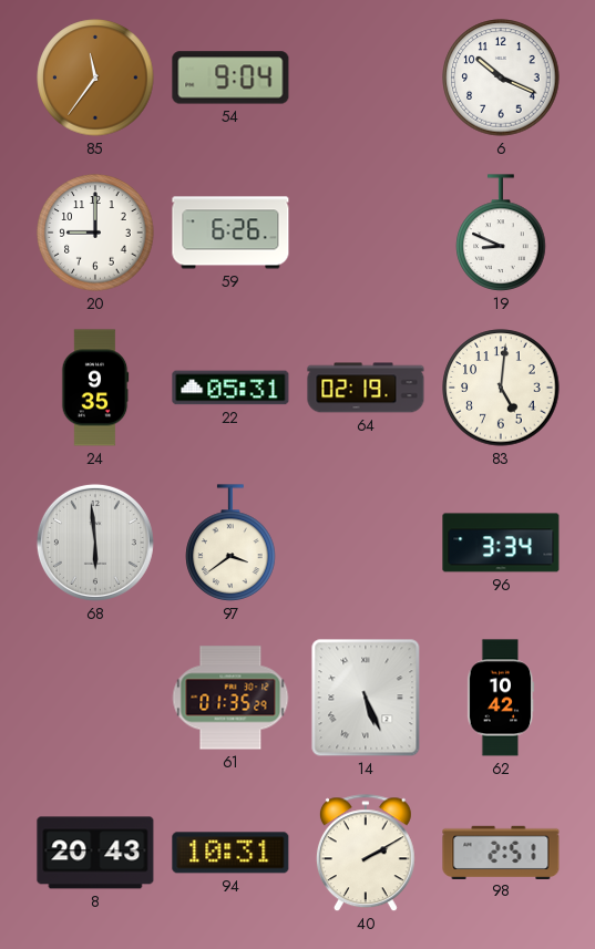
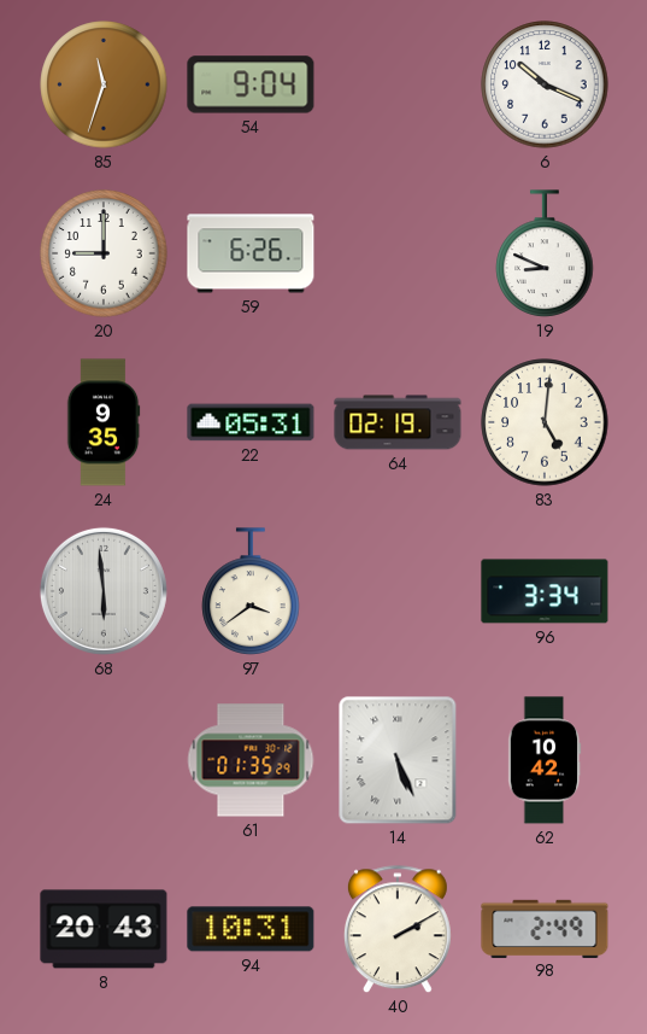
85: 11:36 -> 11:33
98: 2:51 -> 2:49
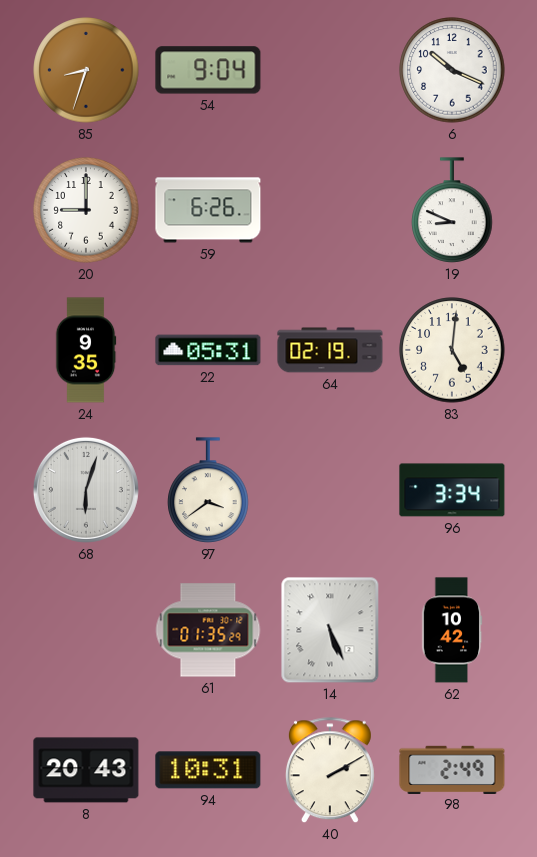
85: 11:33 -> 8:33
68: 5:59 -> 6:03
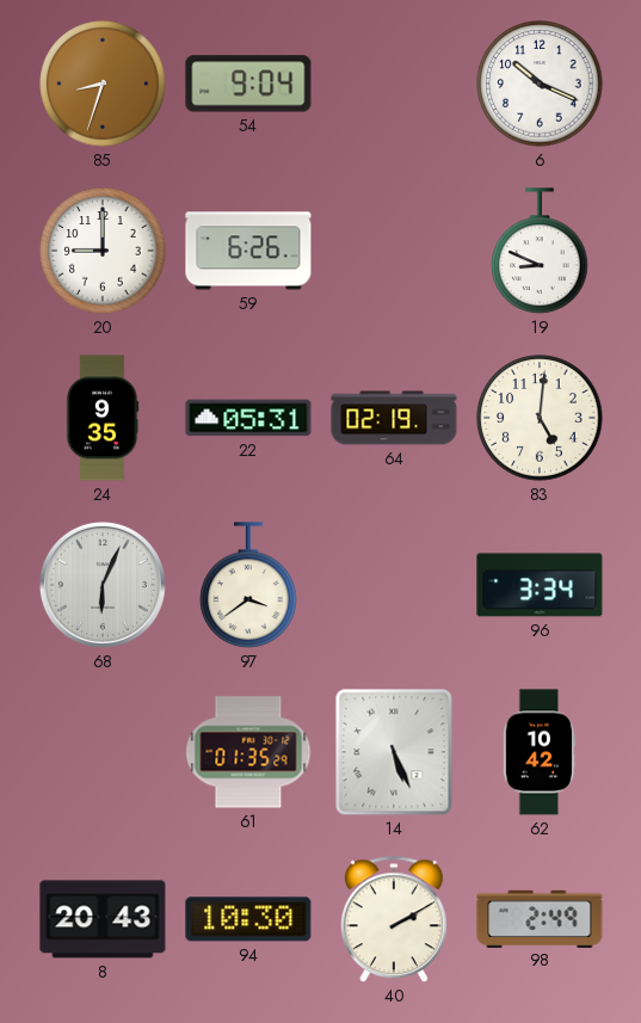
68: 6:03 -> 6:04
94: 10:31 -> 10:30
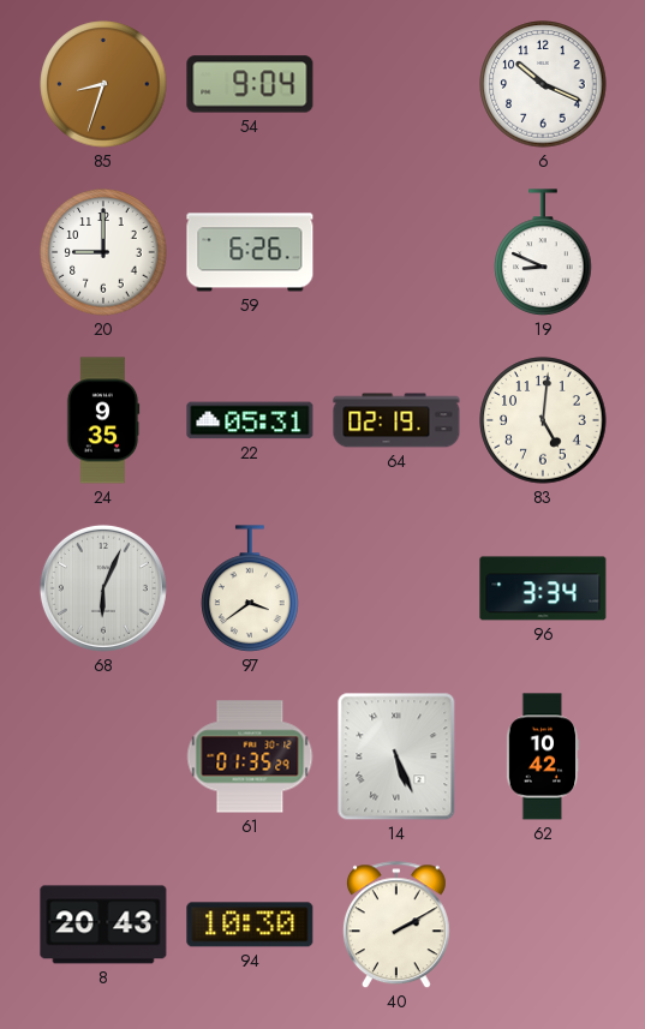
98: 2:49 -> none
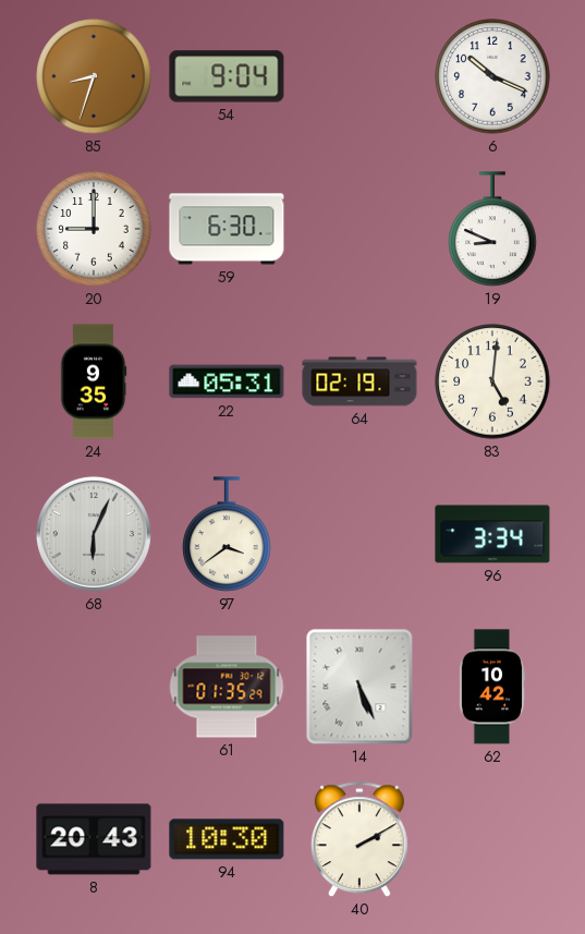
59: 6:26 -> 6:30
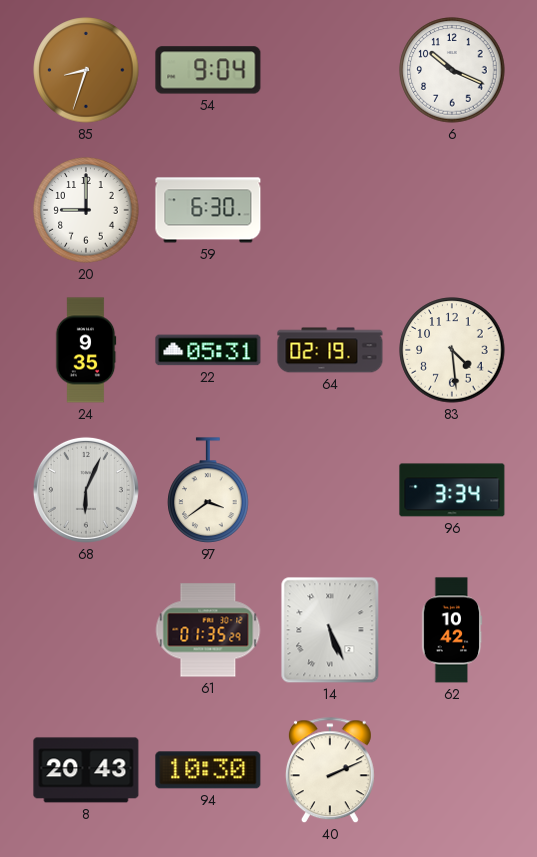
19: 8:49 -> none
83: 5:01 -> 4:29
40: 2:10 -> 2:11
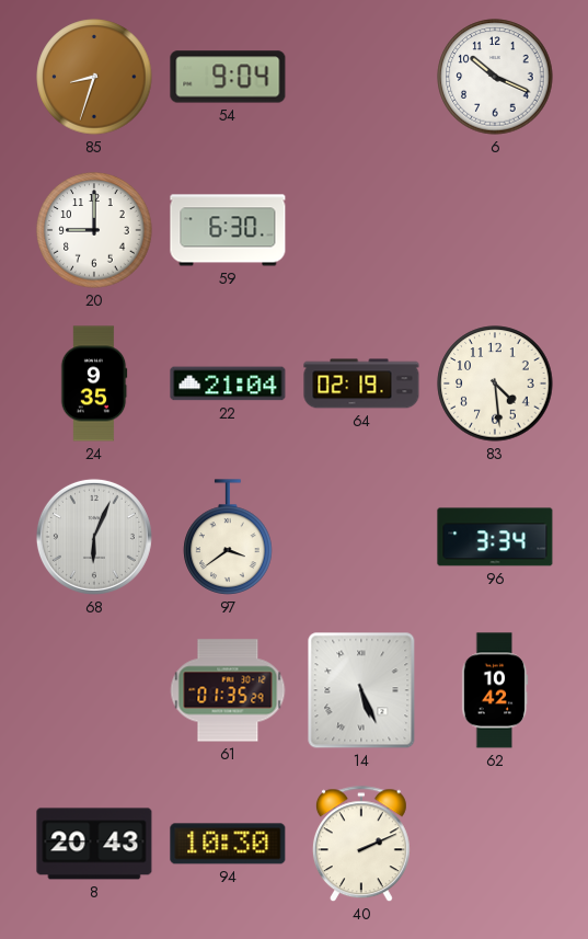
22: 05:31 -> 21:04
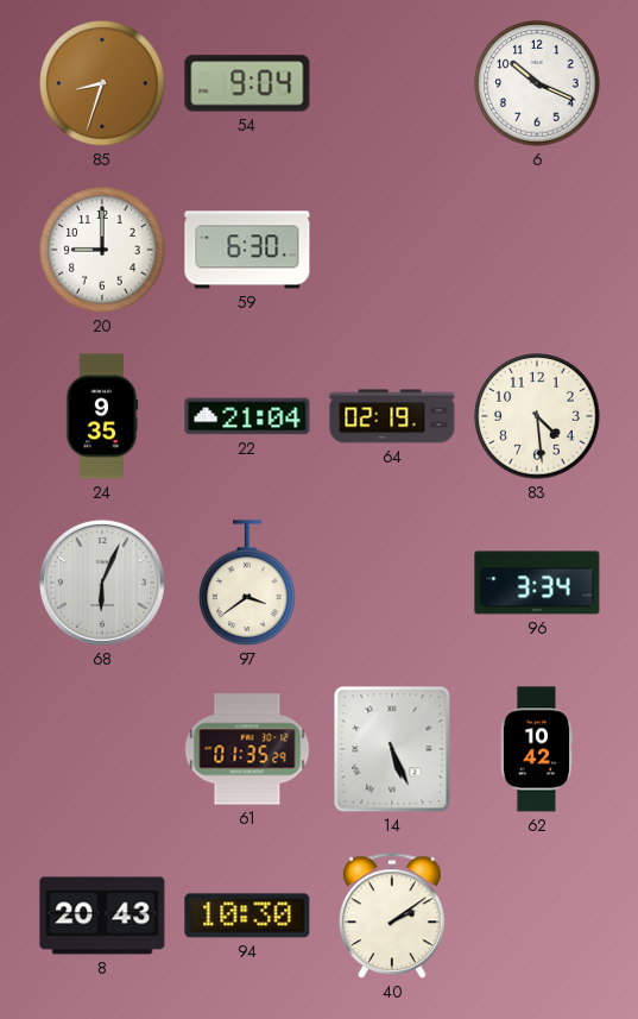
40: 2:11 -> 2:09
